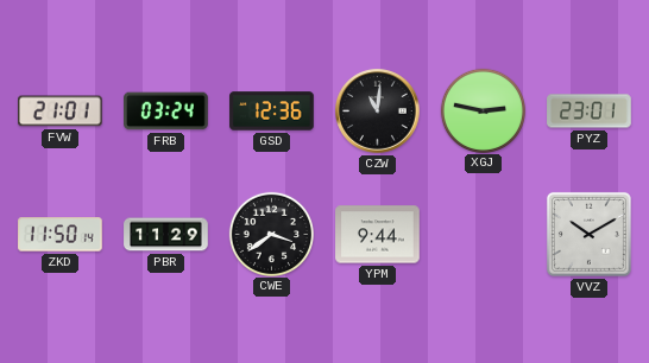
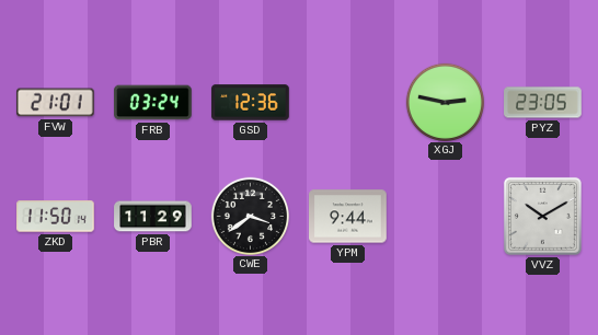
CZW: 11:01 -> none
PYZ: 23:01 -> 23:05
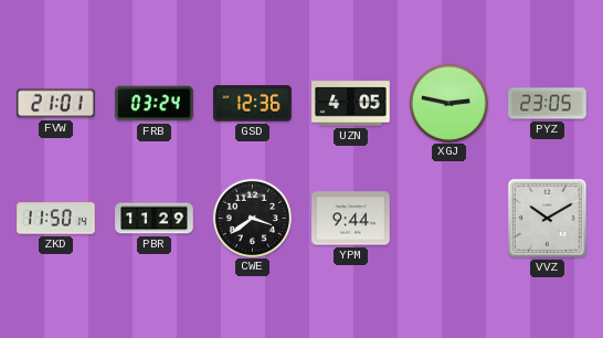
UZN: none -> 4:05
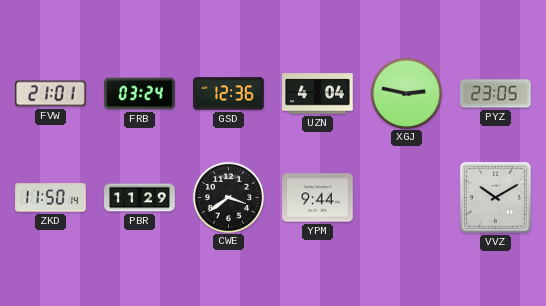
UZN: 4:05 -> 4:04
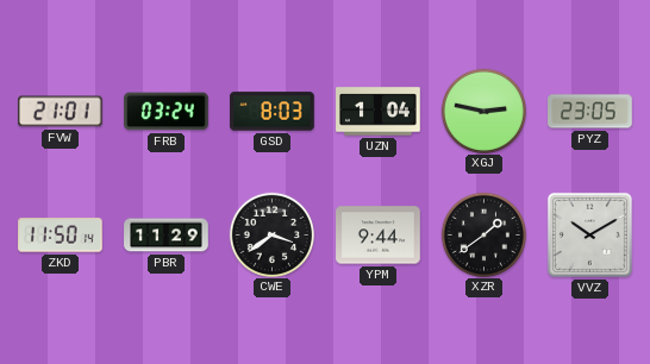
GSD: 12:36 -> 8:03
UZN: 4:04 -> 1:04
XZR: none -> 1:39
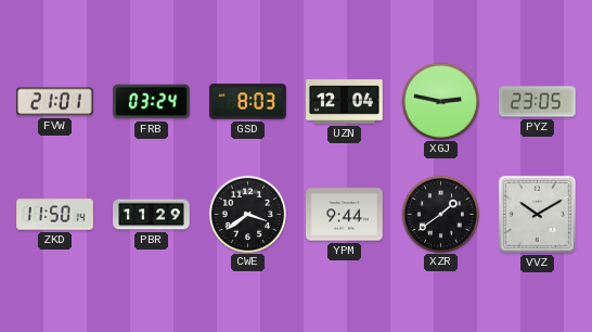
UZN: 1:04 -> 12:04
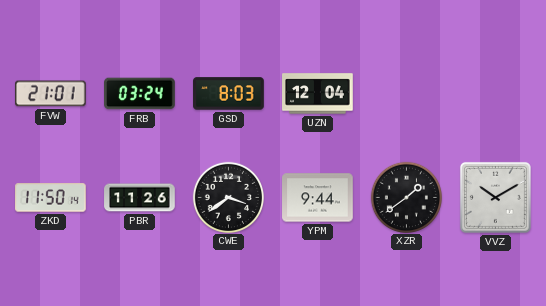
XGJ: 2:47 -> none
PYZ: 23:05 -> none
PBR: 11:29 -> 11:26
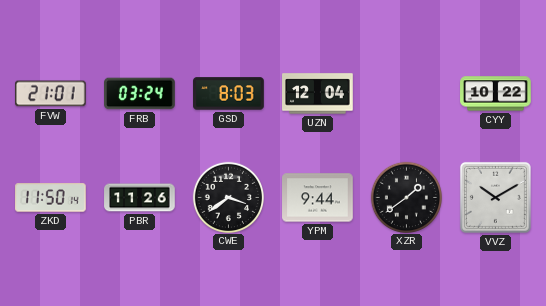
CYY: none -> 10:22
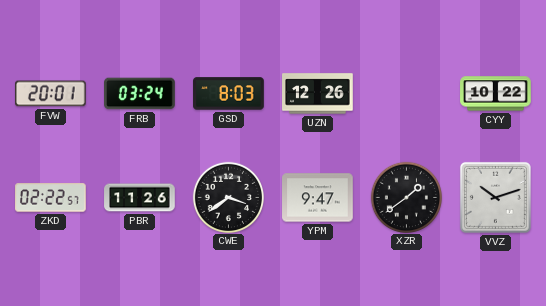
FVW: 21:01 -> 20:01
UZN: 12:04 -> 12:26
ZKD: 11:50 -> 02:22
YPM: 9:44 -> 9:47
VVZ: 10:10 -> 10:12
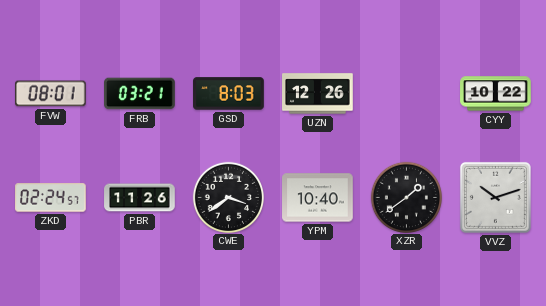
FVW: 20:01 -> 08:01
FRB: 03:24 -> 03:21
ZKD: 02:22 -> 02:24
YPM: 9:47 -> 10:40
